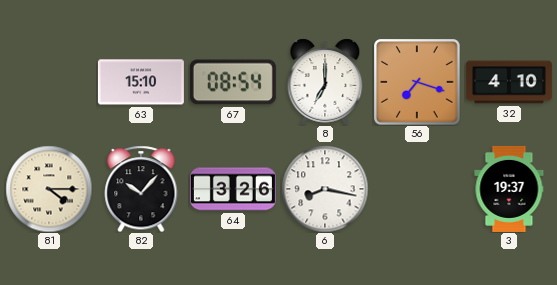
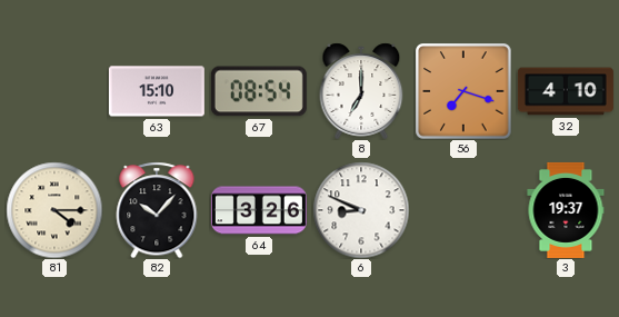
6: 8:17 -> 8:49
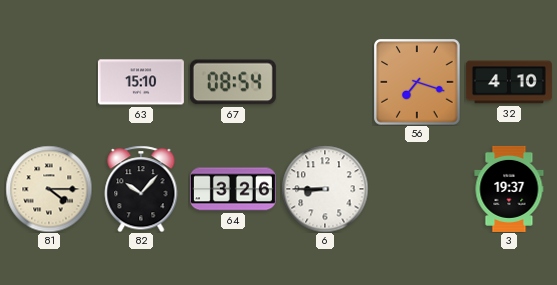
8: 7:00 -> none
6: 8:49 -> 8:45
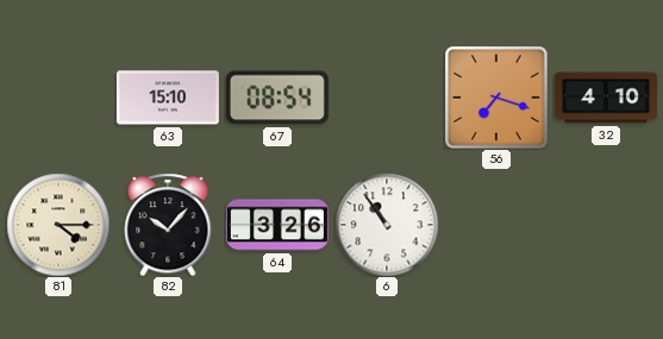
6: 8:45 -> 10:54
3: 19:37 -> none
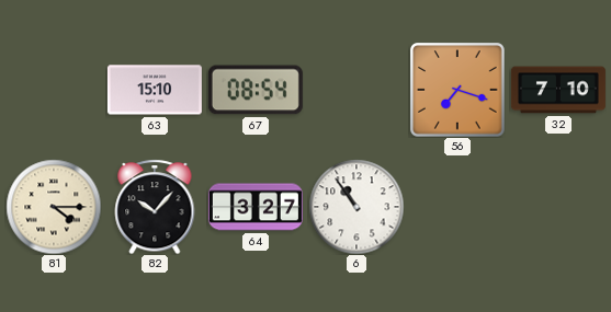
32: 4:10 -> 7:10
64: 3:26 -> 3:27
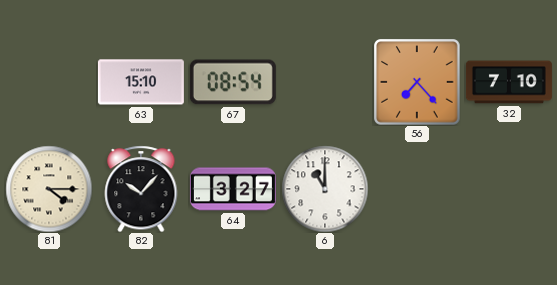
56: 7:18 -> 7:23
6: 10:54 -> 11:00
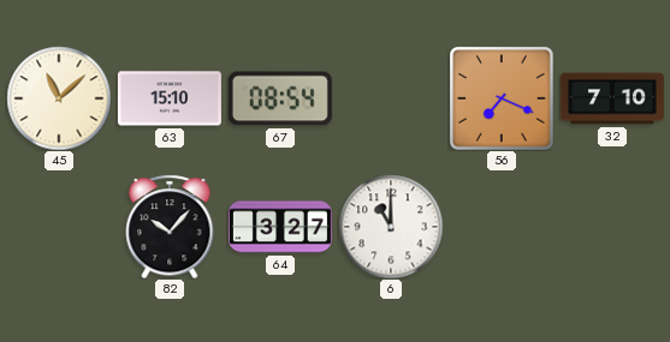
45: none -> 11:08
56: 7:23 -> 7:19
81: 4:15 -> none
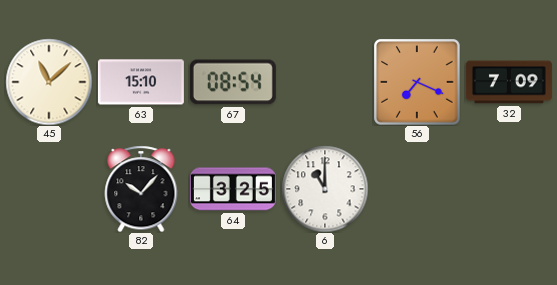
32: 7:10 -> 7:09
64: 3:27 -> 3:25
